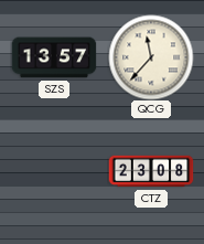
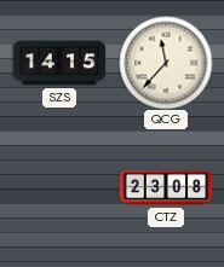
SZS: 13:57 -> 14:15
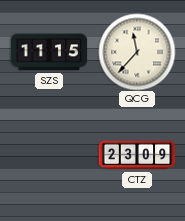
SZS: 14:15 -> 11:15
CTZ: 23:08 -> 23:09
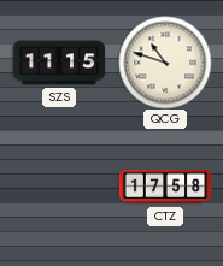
QCG: 11:37 -> 10:48
CTZ: 23:09 -> 17:58
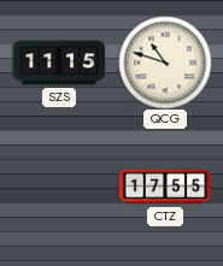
CTZ: 17:58 -> 17:55
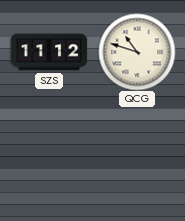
SZS: 11:15 -> 11:12
CTZ: 17:55 -> none
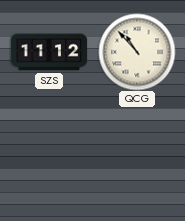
QCG: 10:48 -> 10:53
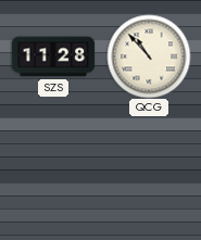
SZS: 11:12 -> 11:28
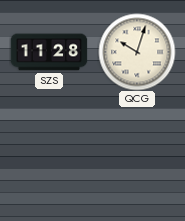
QCG: 10:53 -> 10:03
